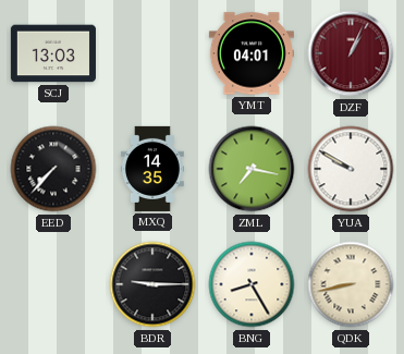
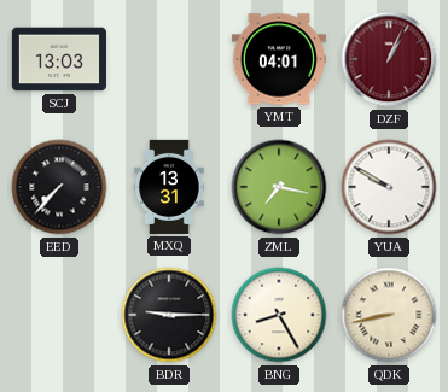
MXQ: 14:35 -> 13:31
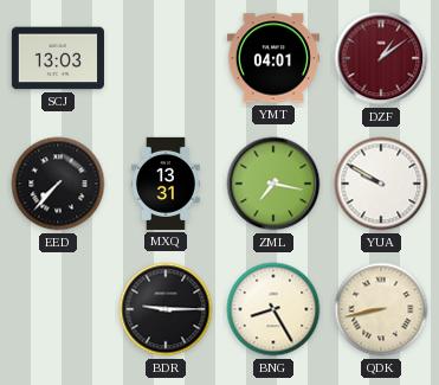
DZF: 1:04 -> 1:09
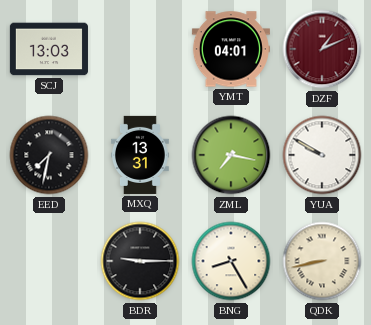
DZF: 1:09 -> 1:11
EED: 7:37 -> 7:32
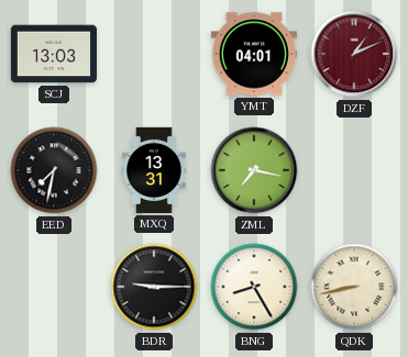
YUA: 9:50 -> none
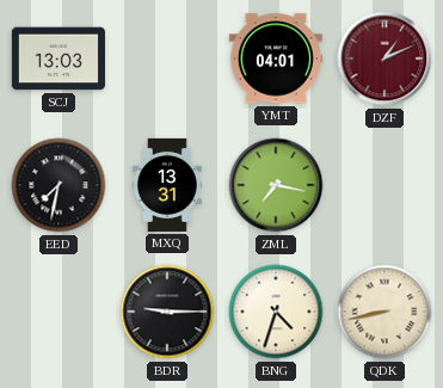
BNG: 8:25 -> 4:33
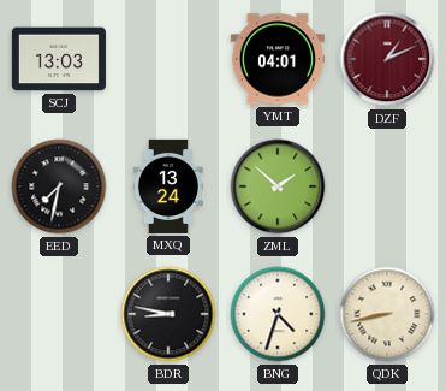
MXQ: 13:31 -> 13:24
ZML: 7:17 -> 1:52
BDR: 9:15 -> 8:47
